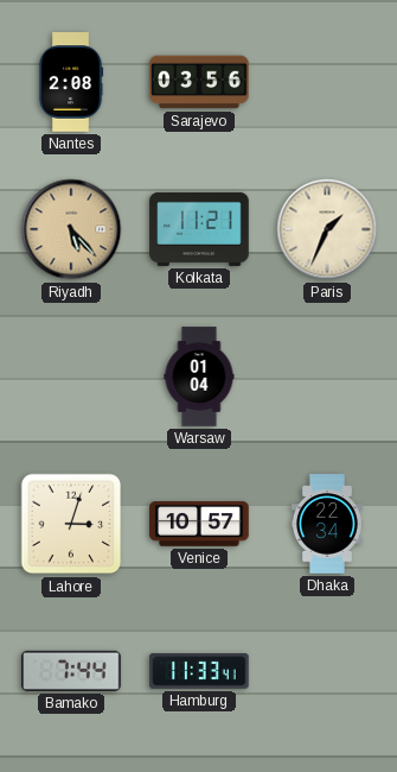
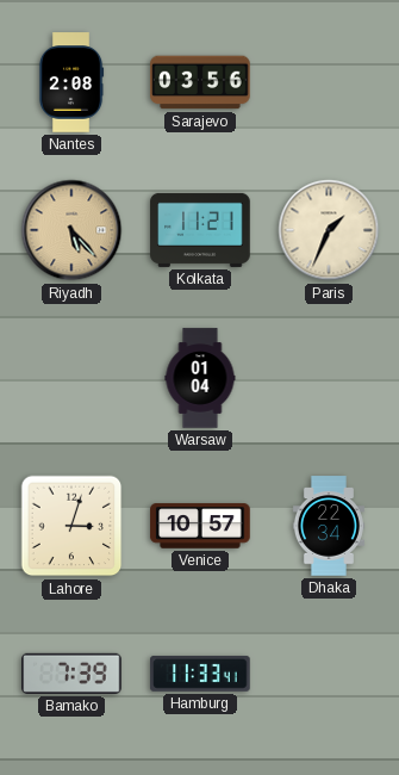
Bamako: 7:44 -> 7:39
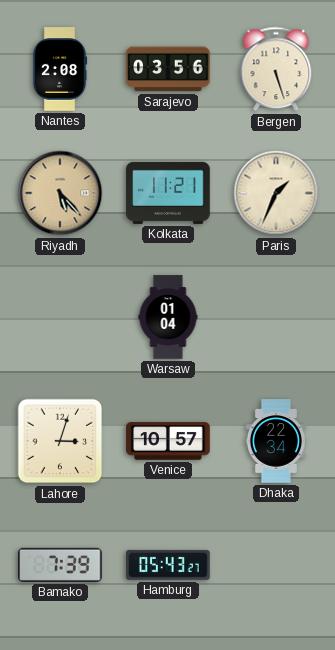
Bergen: none -> 5:27
Hamburg: 11:33 -> 05:43
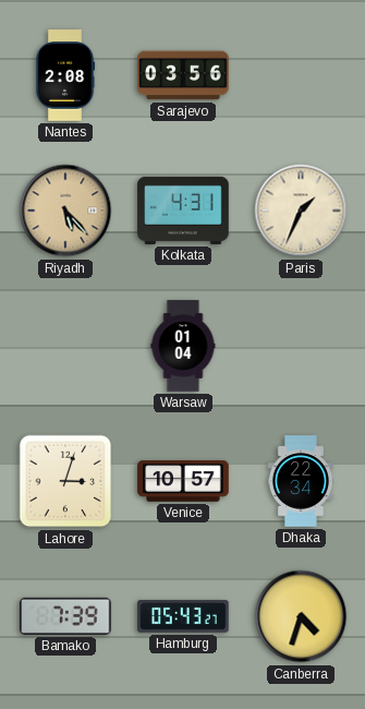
Bergen: 5:27 -> none
Kolkata: 11:21 -> 4:31
Canberra: none -> 4:33
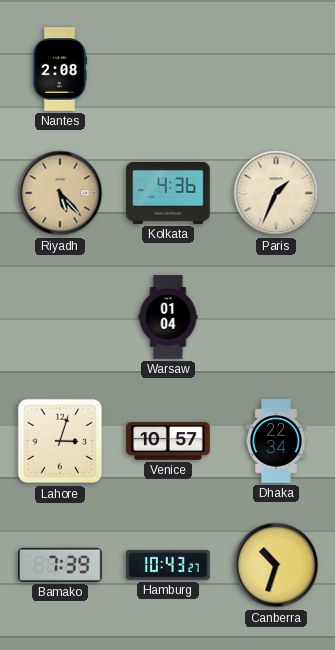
Sarajevo: 03:56 -> none
Kolkata: 4:31 -> 4:36
Hamburg: 05:43 -> 10:43
Canberra: 4:33 -> 10:33
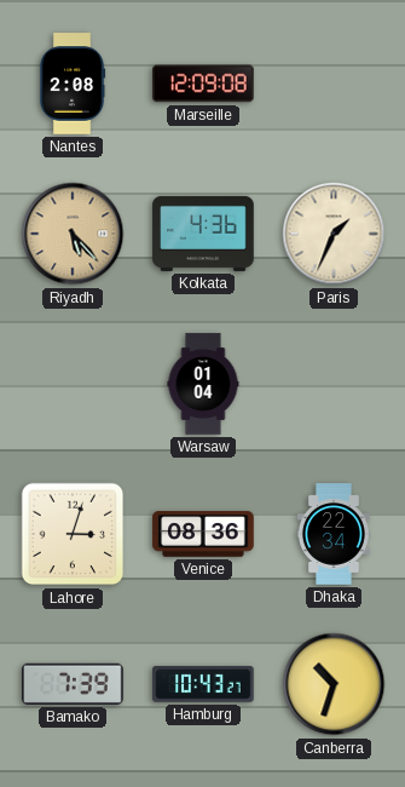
Marseille: none -> 12:09
Venice: 10:57 -> 08:36
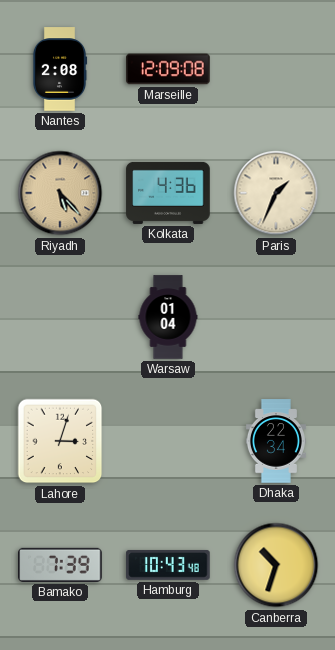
Venice: 08:36 -> none
Hamburg: 10:43:27 -> 10:43:48
